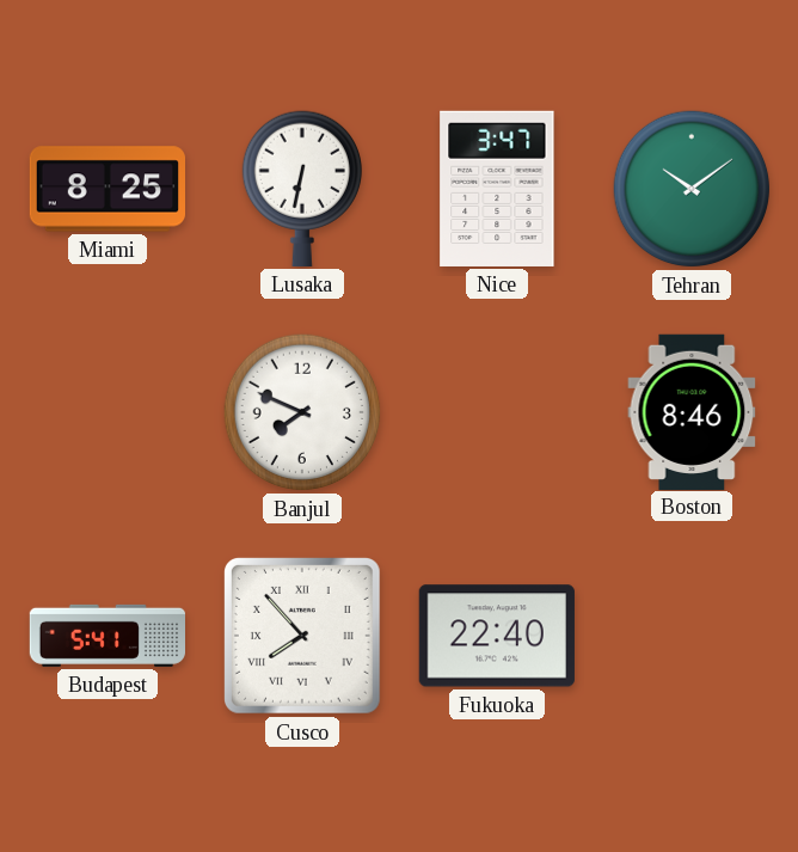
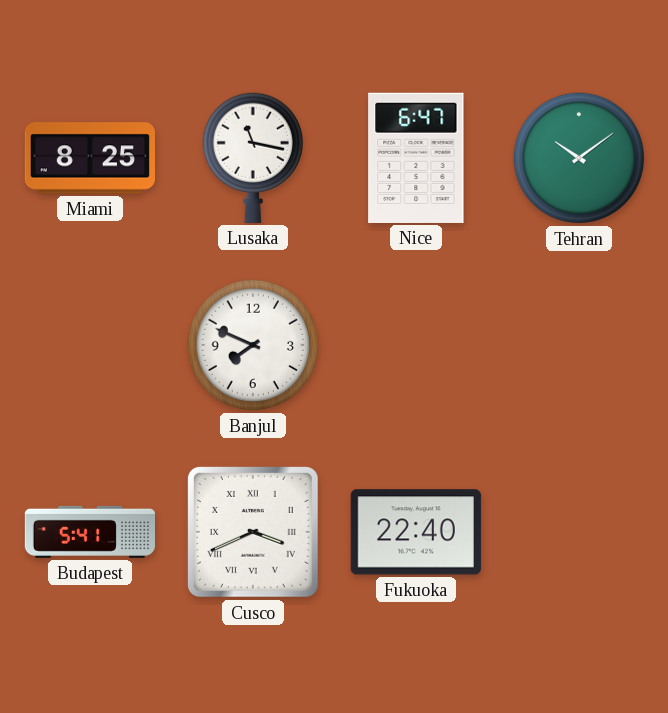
Lusaka: 6:32 -> 11:17
Nice: 3:47 -> 6:47
Boston: 8:46 -> none
Cusco: 7:53 -> 3:41
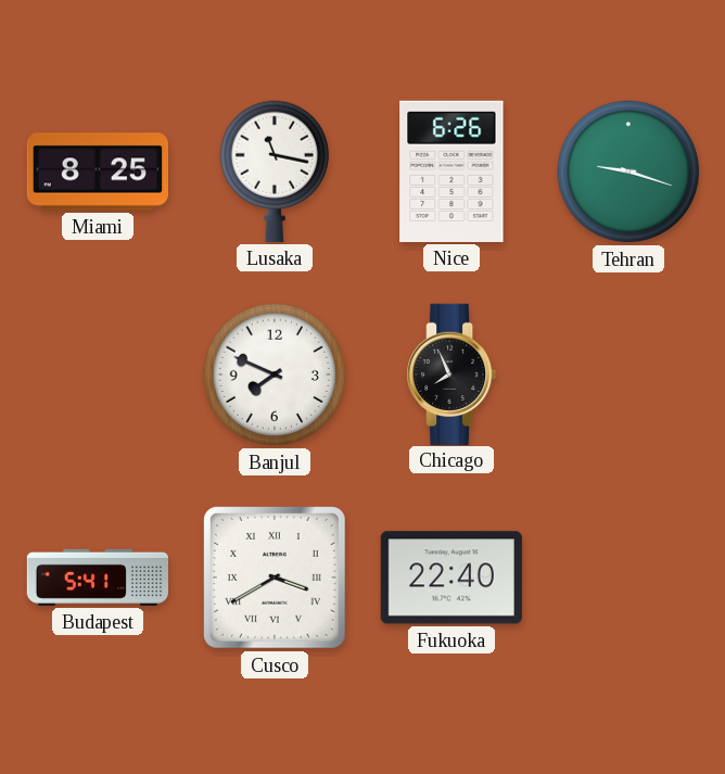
Nice: 6:47 -> 6:26
Tehran: 10:09 -> 9:18
Chicago: none -> 7:56
Cusco: 3:41 -> 3:40
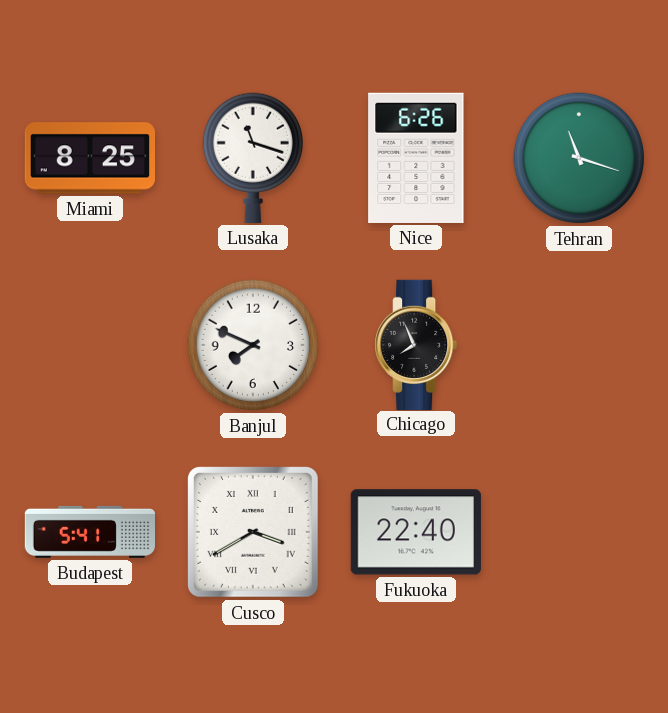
Lusaka: 11:17 -> 11:18
Tehran: 9:18 -> 11:18
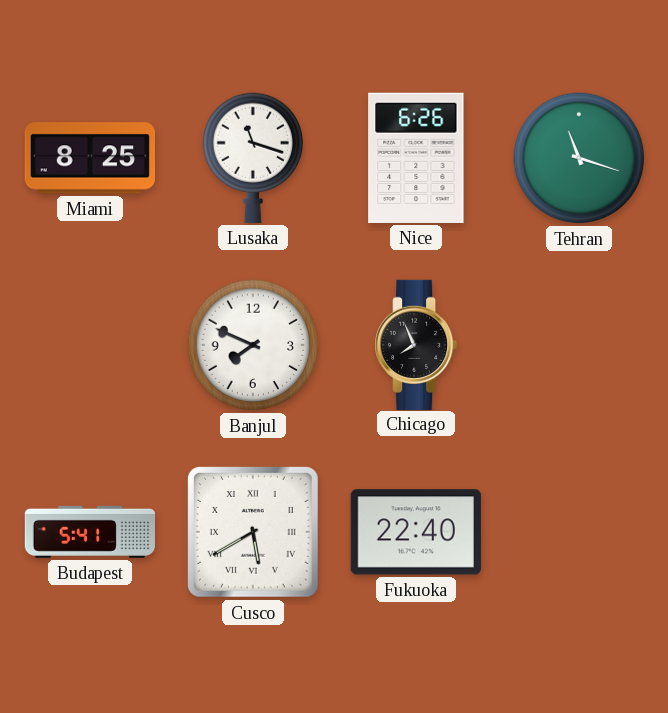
Cusco: 3:40 -> 5:40
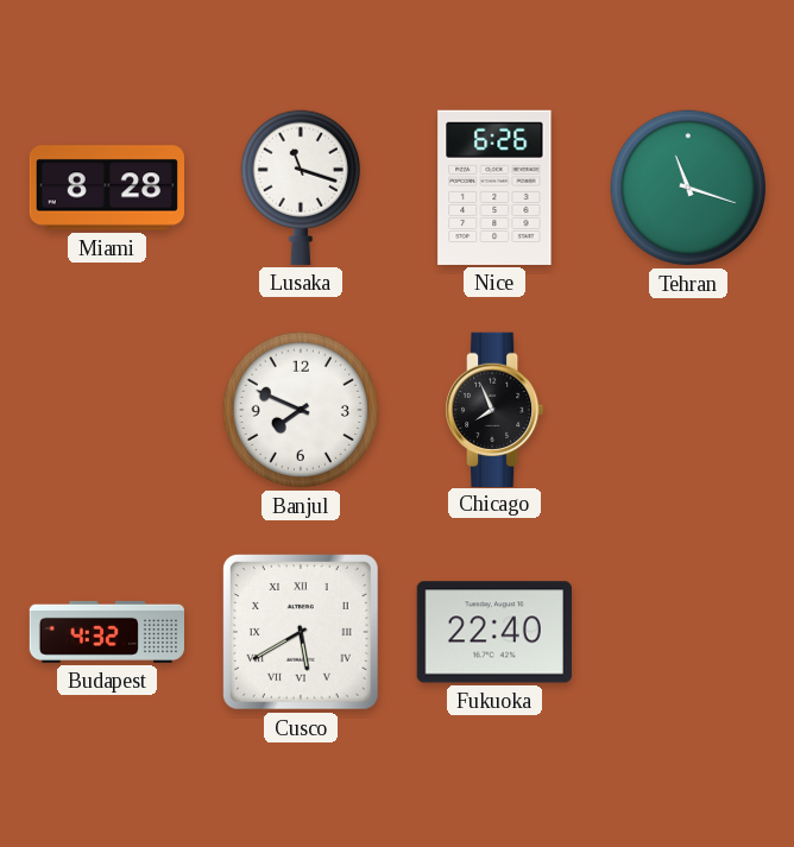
Miami: 8:25 -> 8:28
Budapest: 5:41 -> 4:32
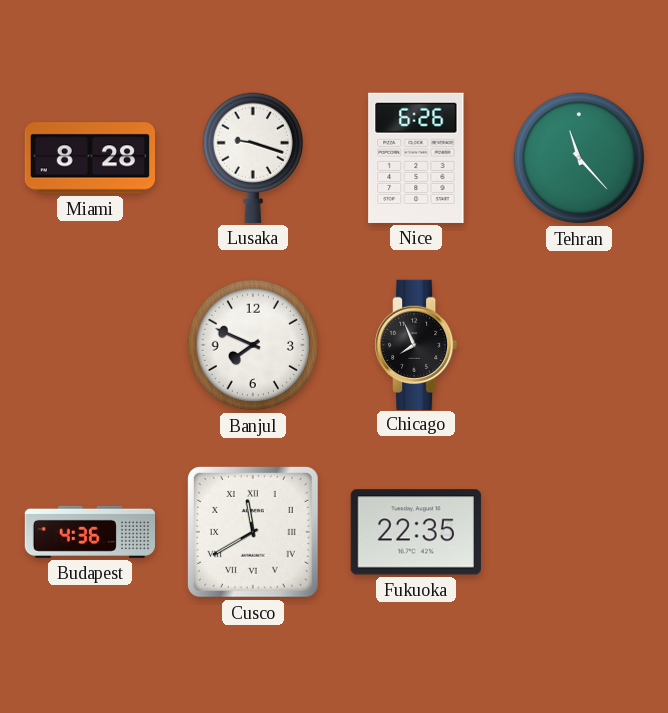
Lusaka: 11:18 -> 9:18
Tehran: 11:18 -> 11:23
Budapest: 4:32 -> 4:36
Cusco: 5:40 -> 11:40
Fukuoka: 22:40 -> 22:35
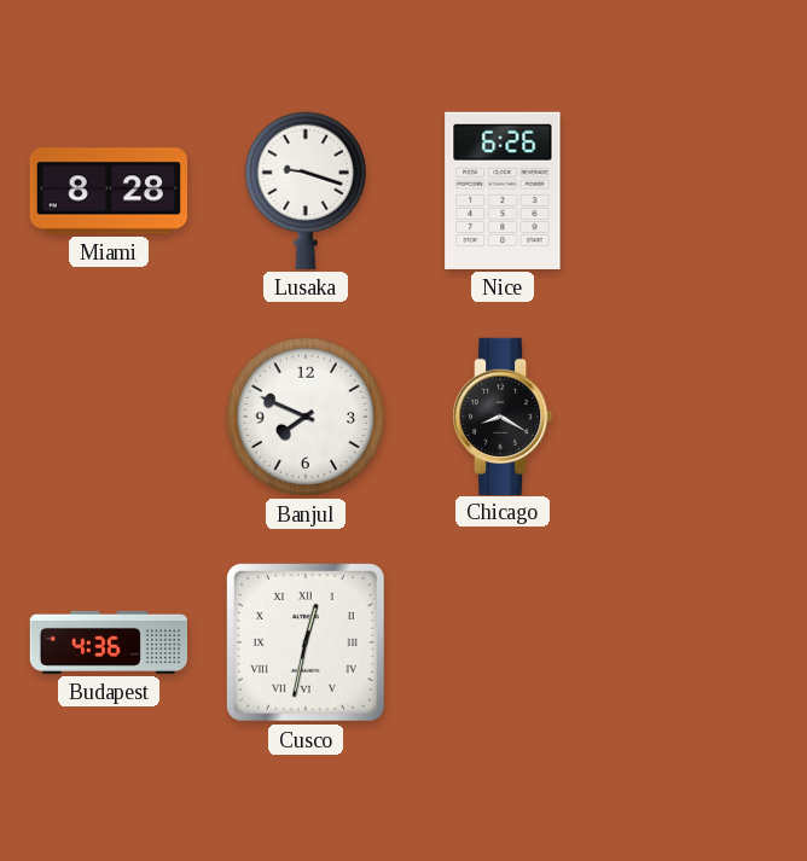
Tehran: 11:23 -> none
Chicago: 7:56 -> 8:20
Cusco: 11:40 -> 12:32
Fukuoka: 22:35 -> none
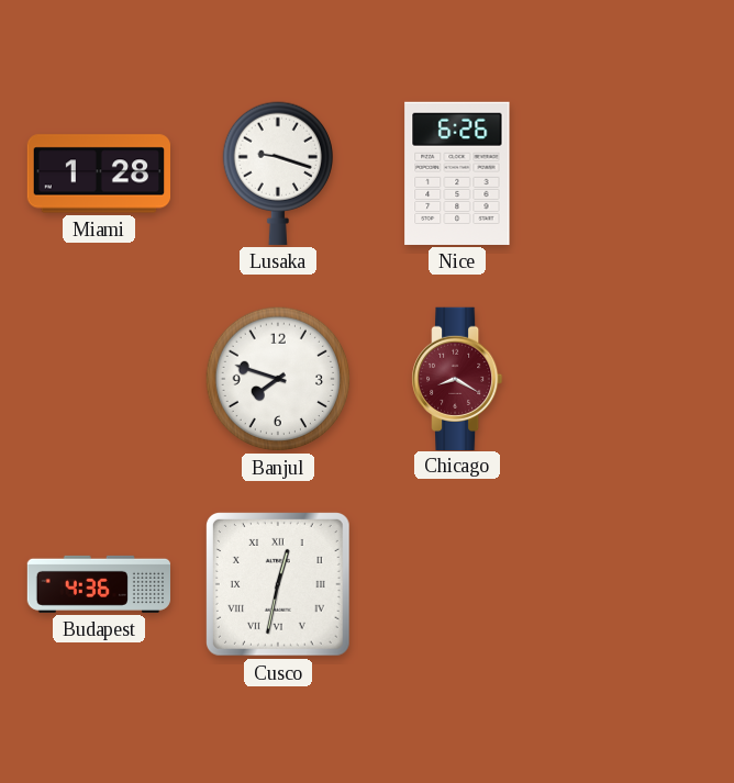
Miami: 8:28 -> 1:28
Banjul: 7:49 -> 7:48
Chicago dial: black -> burgundy
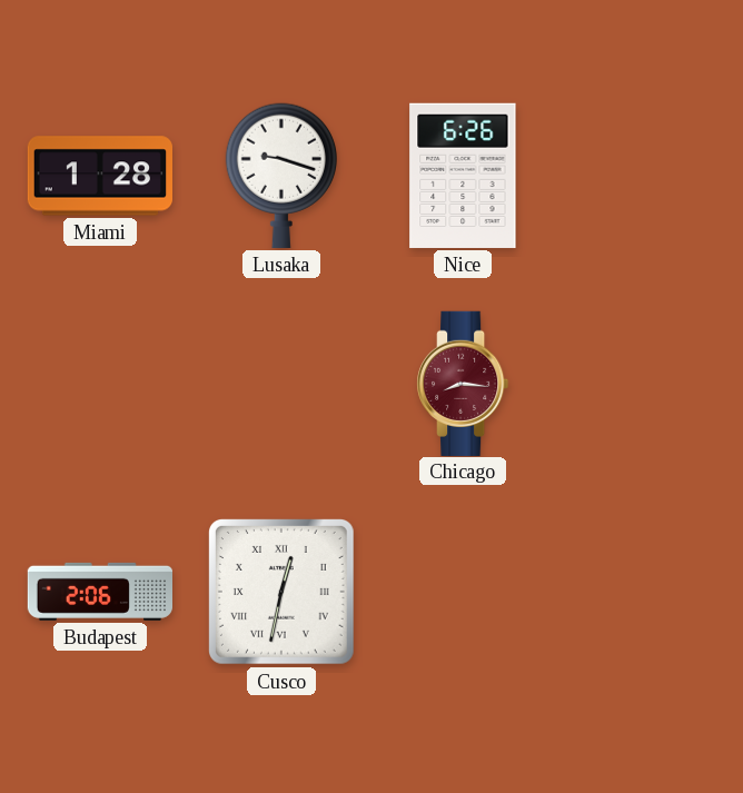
Banjul: 7:48 -> none
Chicago: 8:20 -> 8:16
Budapest: 4:36 -> 2:06
